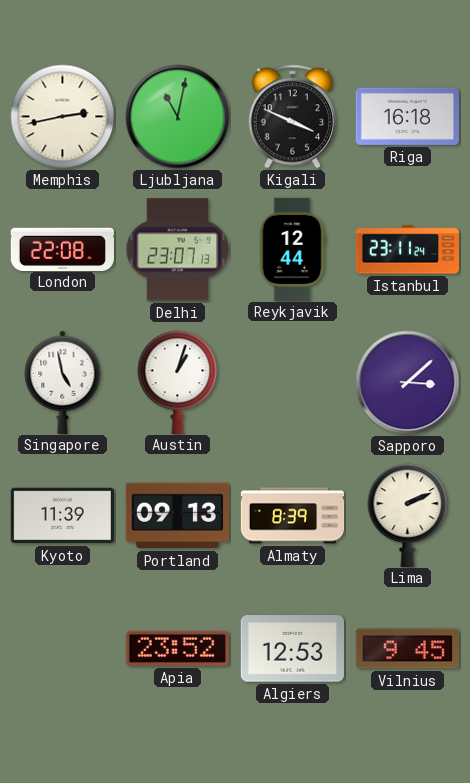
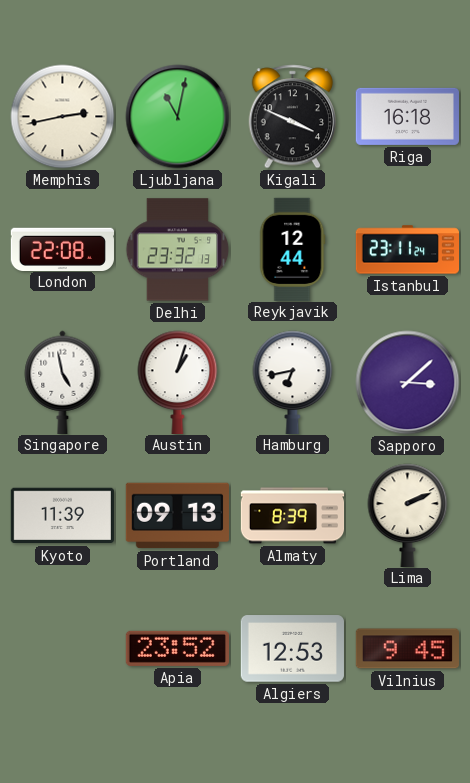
Delhi: 23:07 -> 23:32
Hamburg: none -> 6:43
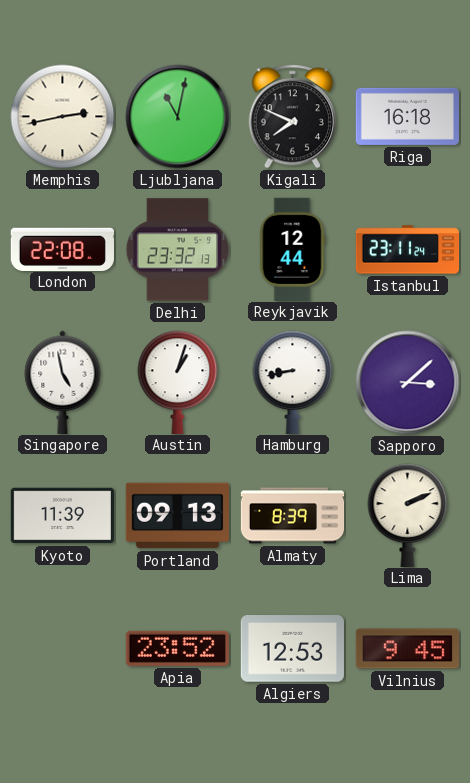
Kigali: 3:49 -> 7:49
Hamburg: 6:43 -> 8:43
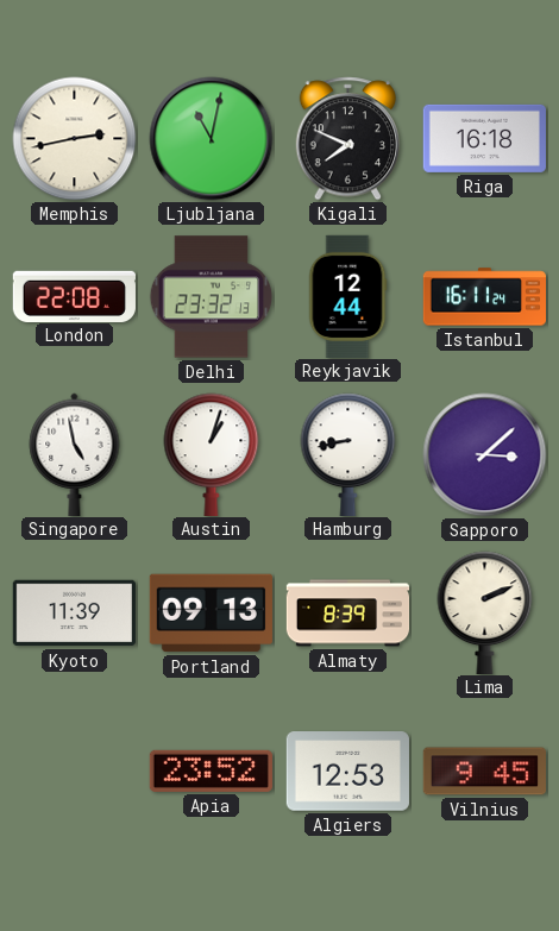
Istanbul: 23:11 -> 16:11
